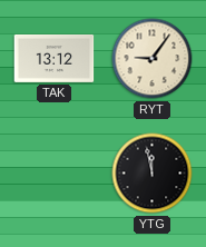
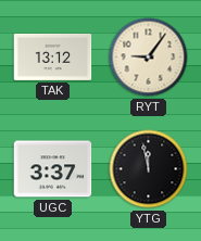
UGC: none -> 3:37
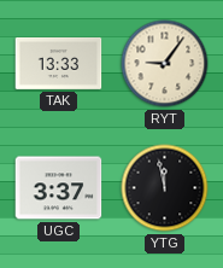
TAK: 13:12 -> 13:33
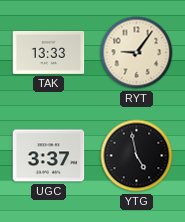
YTG: 11:58 -> 4:58
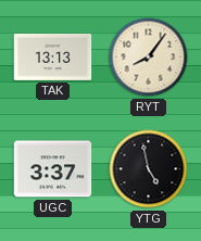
TAK: 13:33 -> 13:13
RYT: 9:06 -> 8:06
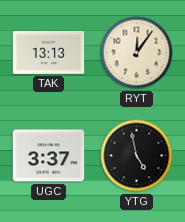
RYT: 8:06 -> 12:06
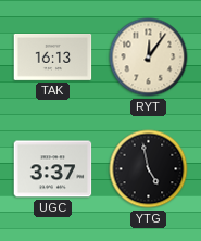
TAK: 13:13 -> 16:13
